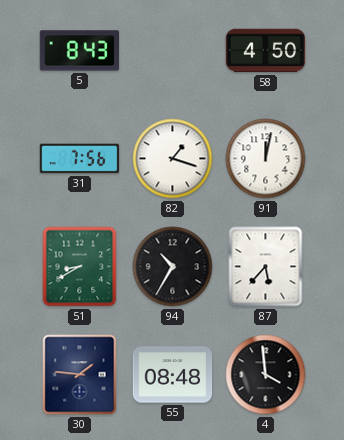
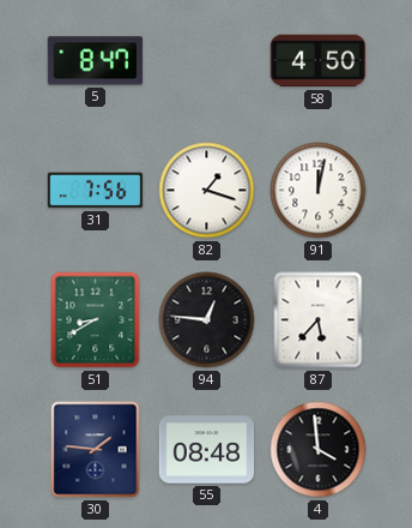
5: 8:43 -> 8:47
94: 10:35 -> 12:46
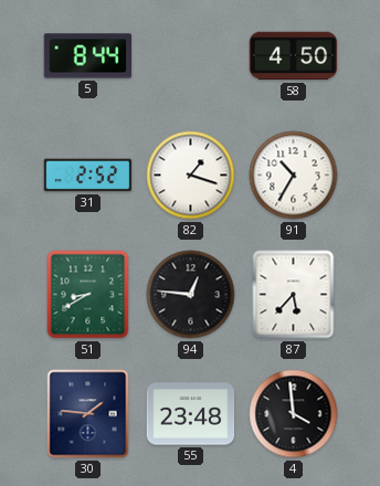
5: 8:47 -> 8:44
31: 7:56 -> 2:52
91: 12:02 -> 10:35
55: 08:48 -> 23:48
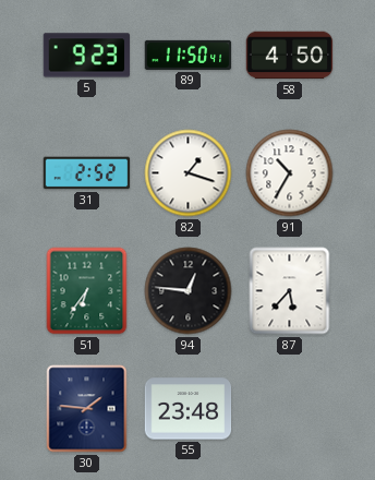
5: 8:44 -> 9:23
89: none -> 11:50
51: 8:40 -> 6:36
4: 3:59 -> none
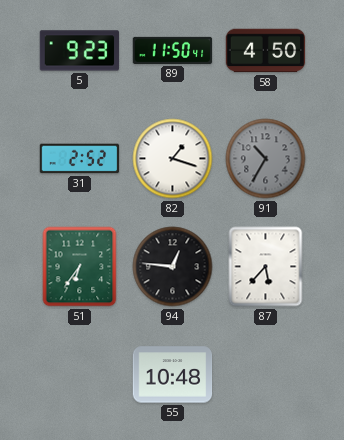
91 dial: white -> grey
30: 1:46 -> none
55: 23:48 -> 10:48
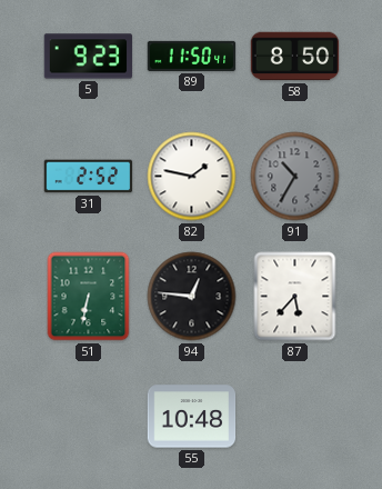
58: 4:50 -> 8:50
82: 1:18 -> 1:47
51: 6:36 -> 6:32
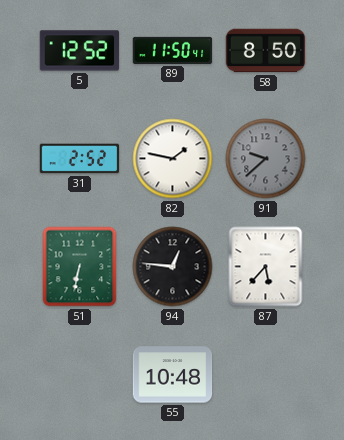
5: 9:23 -> 12:52
91: 10:35 -> 9:38
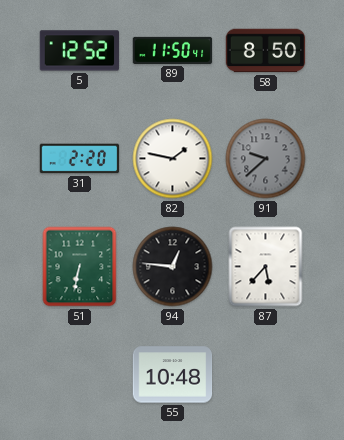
31: 2:52 -> 2:20
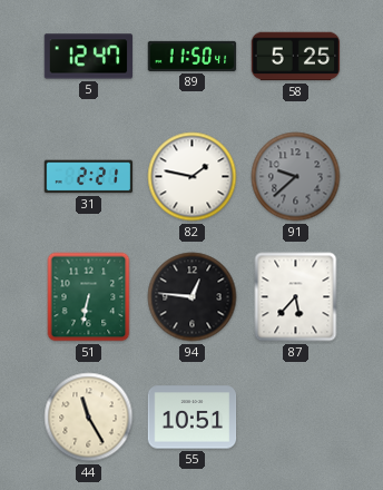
5: 12:52 -> 12:47
58: 8:50 -> 5:25
31: 2:20 -> 2:21
44: none -> 11:25
55: 10:48 -> 10:51
